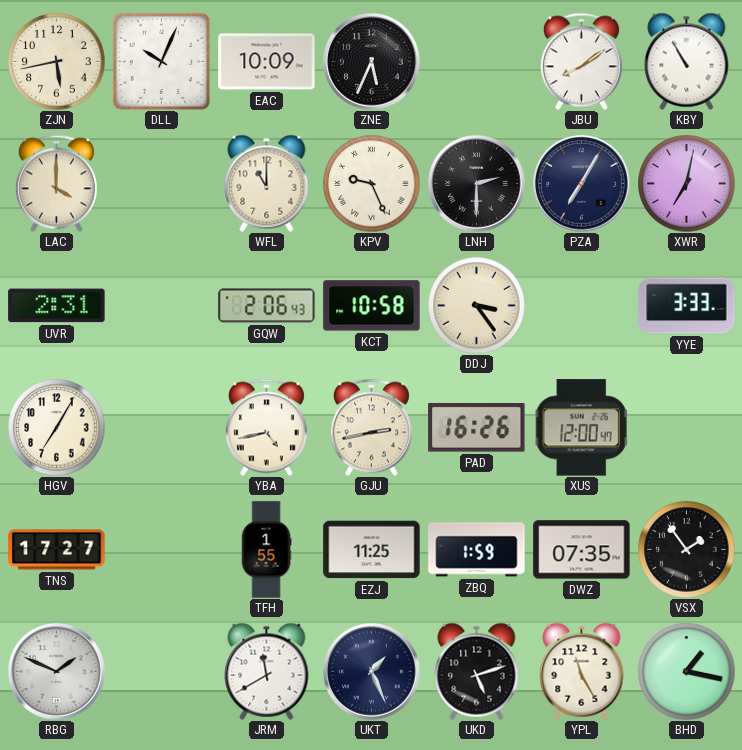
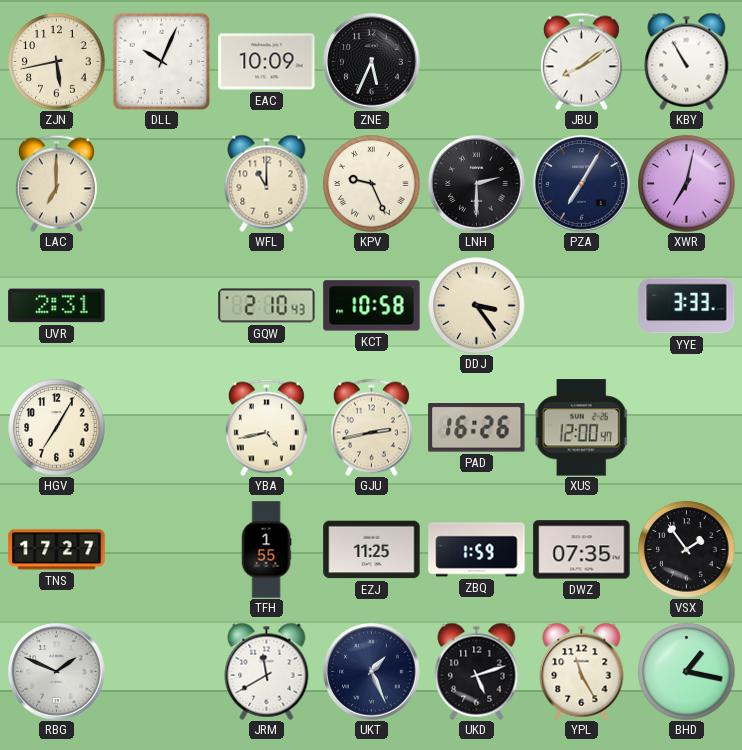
LAC: 4:00 -> 7:00
GQW: 2:06 -> 2:10
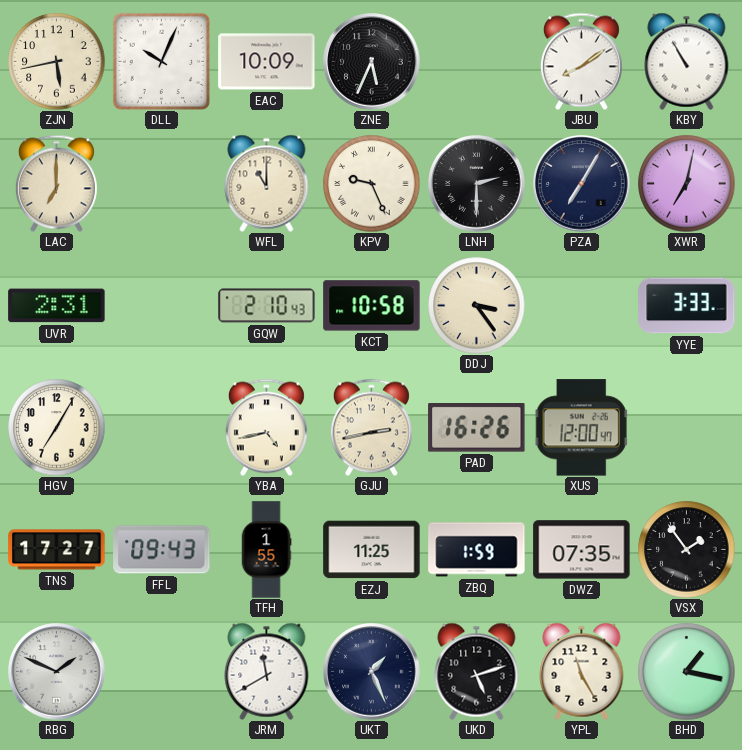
FFL: none -> 09:43
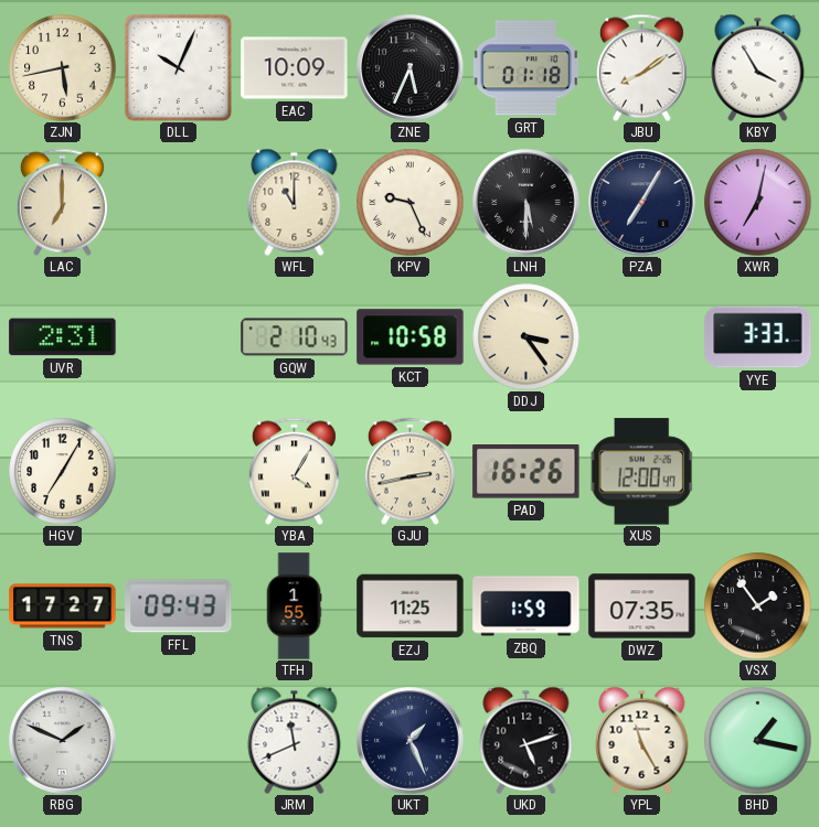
GRT: none -> 01:18
KBY: 10:55 -> 3:55
LNH: 2:30 -> 5:30
YBA: 4:43 -> 4:05
JRM: 11:40 -> 11:41
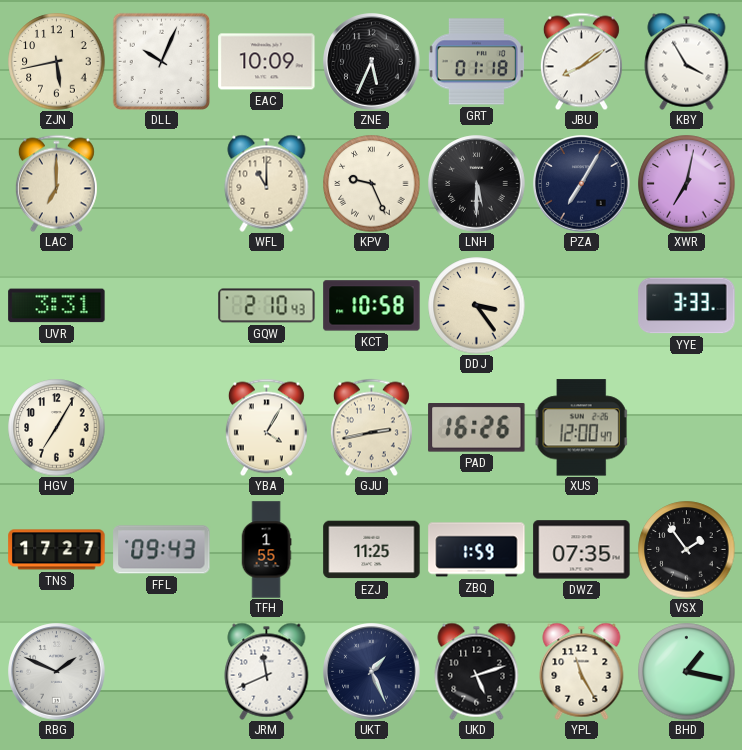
UVR: 2:31 -> 3:31
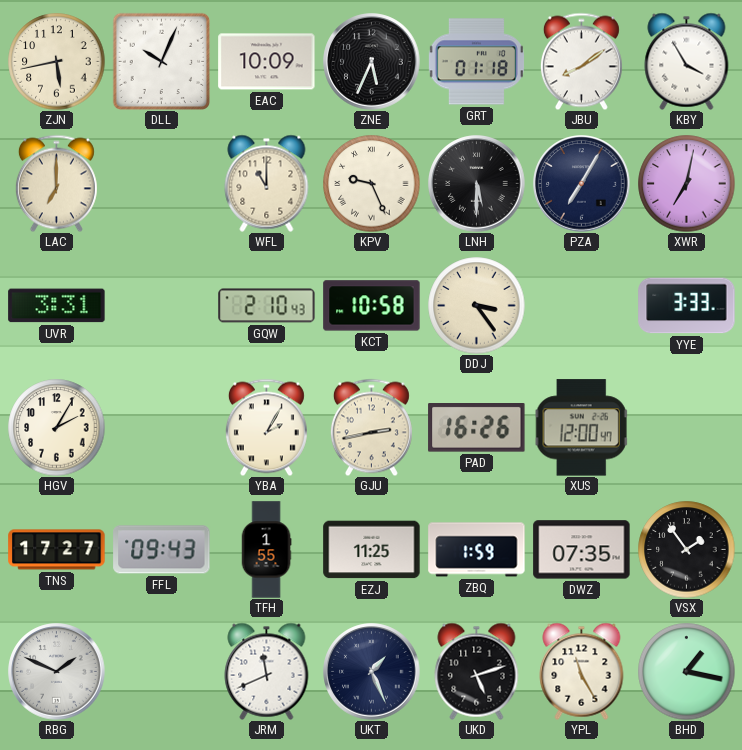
HGV: 7:05 -> 2:05
YBA: 4:05 -> 2:05
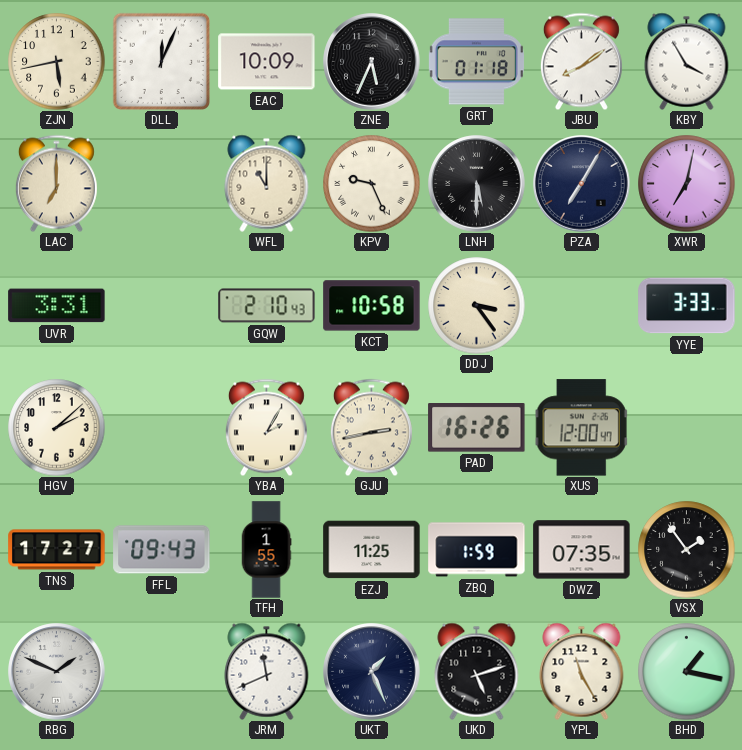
DLL: 10:04 -> 12:04
HGV: 2:05 -> 2:08
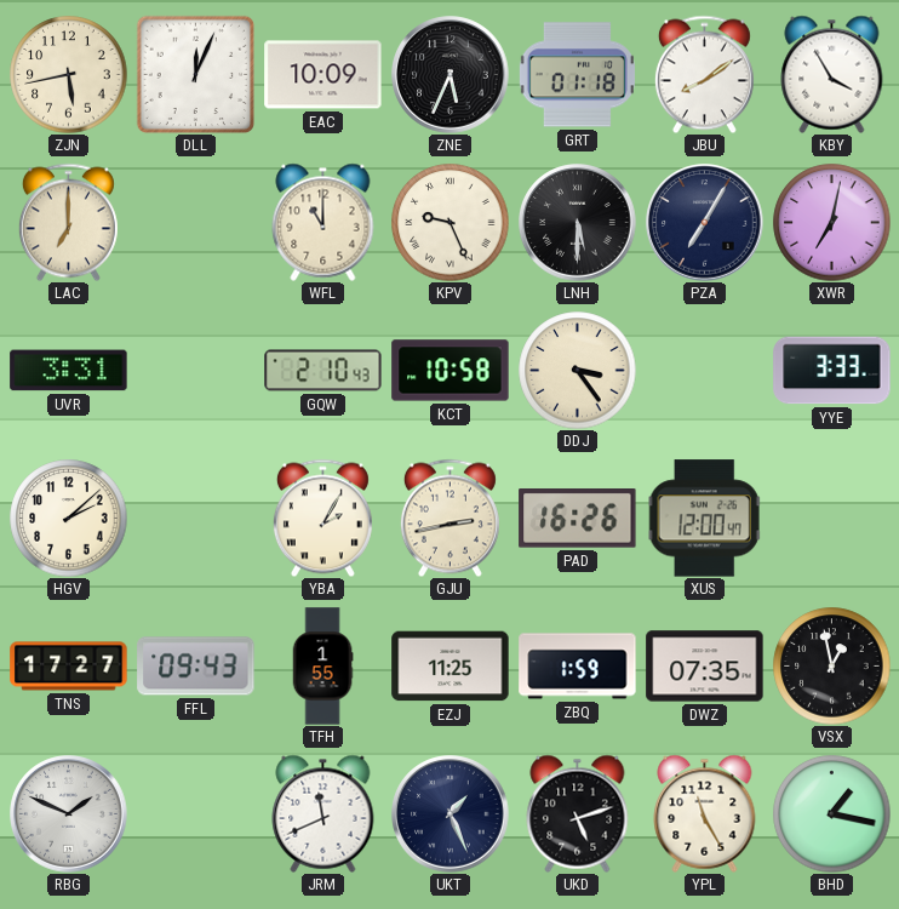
VSX: 1:54 -> 12:58
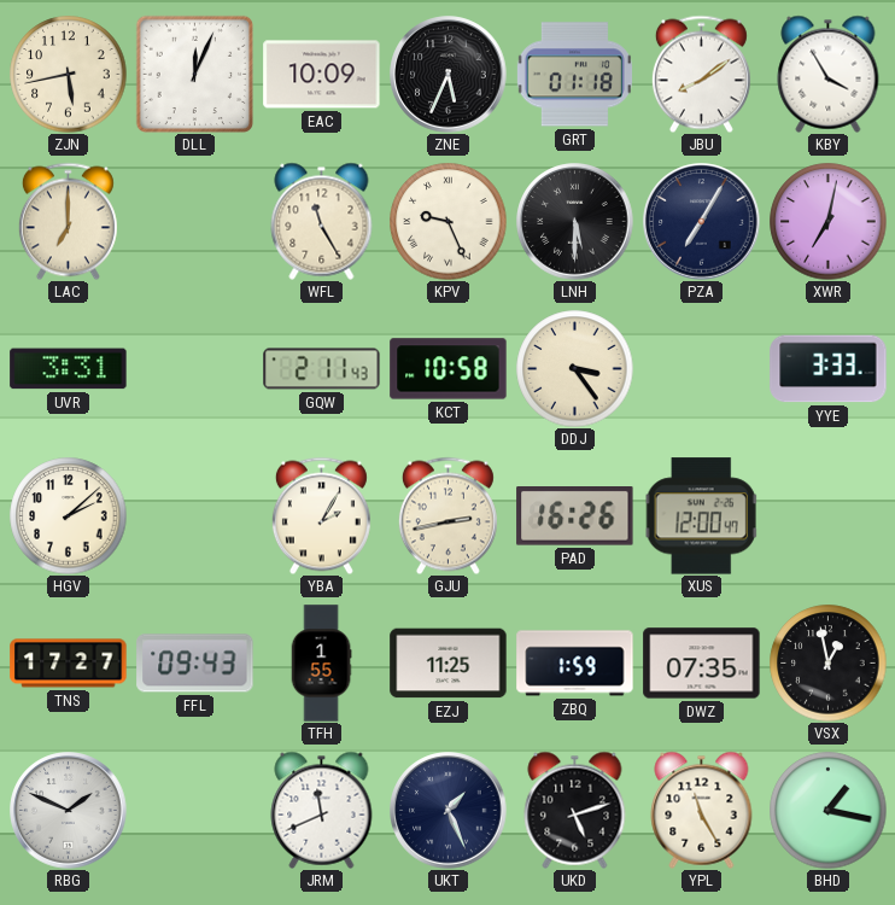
WFL: 11:00 -> 11:25
GQW: 2:10 -> 2:11
